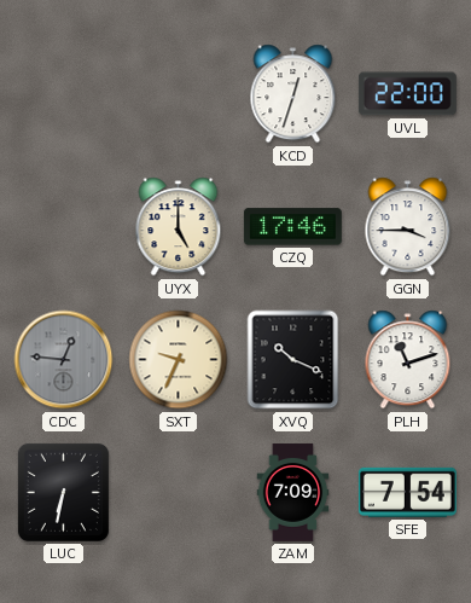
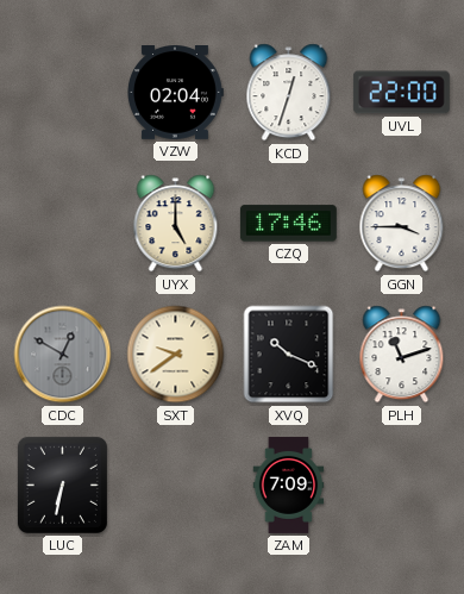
VZW: none -> 02:04
CDC: 12:46 -> 12:50
SXT: 9:34 -> 9:39
SFE: 7:54 -> none
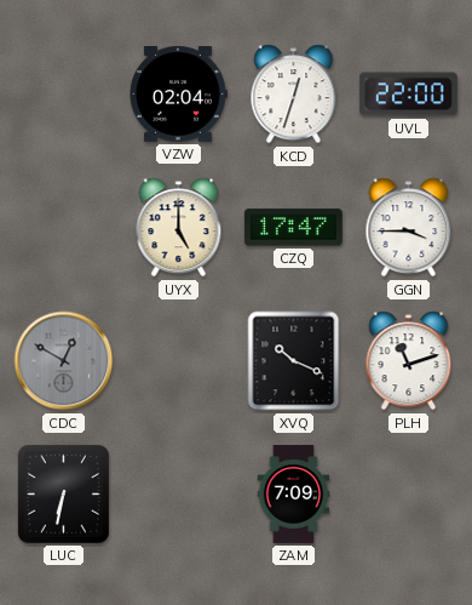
CZQ: 17:46 -> 17:47
SXT: 9:39 -> none
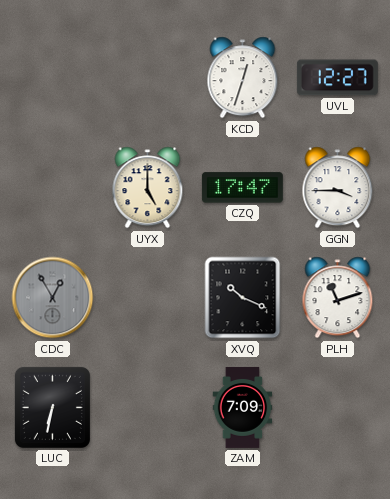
VZW: 02:04 -> none
UVL: 22:00 -> 12:27
CDC: 12:50 -> 12:55
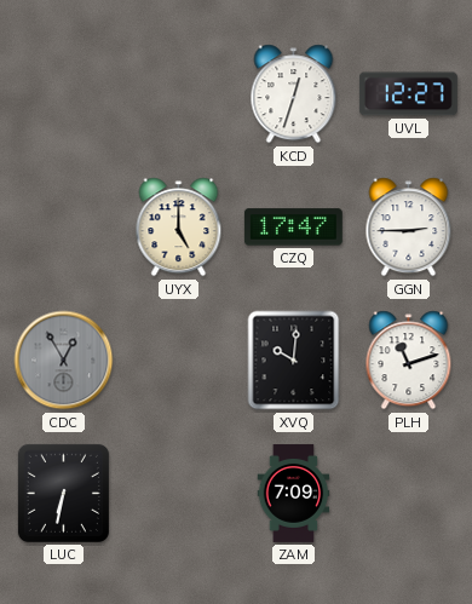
GGN: 3:45 -> 2:45
XVQ: 10:19 -> 10:01
